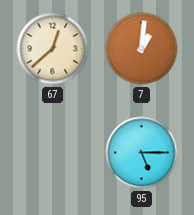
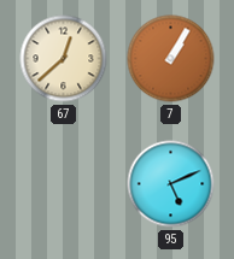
7: 1:01 -> 1:05
95: 5:15 -> 5:11
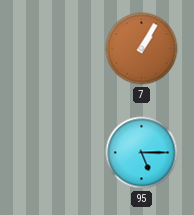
67: 12:38 -> none
95: 5:11 -> 5:15
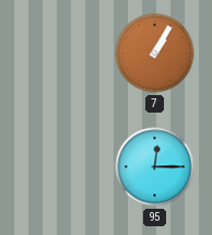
95: 5:15 -> 12:15
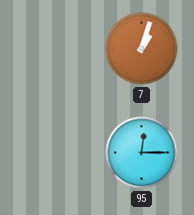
7: 1:05 -> 1:03
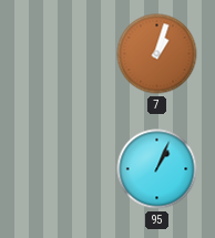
95: 12:15 -> 1:04
